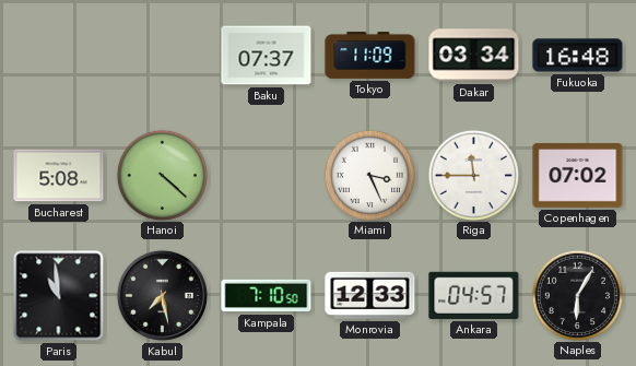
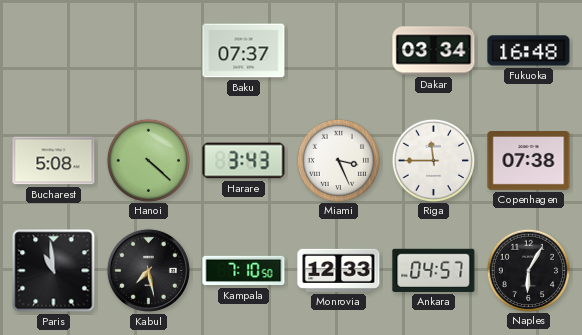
Tokyo: 11:09 -> none
Harare: none -> 3:43
Copenhagen: 07:02 -> 07:38
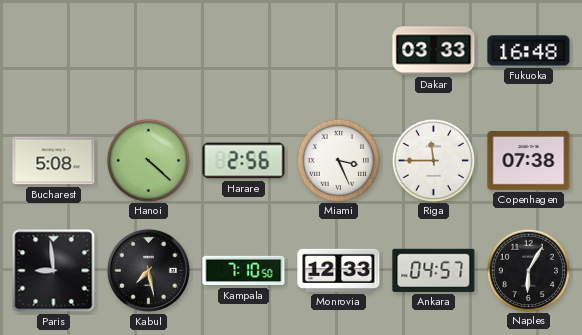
Baku: 07:37 -> none
Dakar: 03:34 -> 03:33
Harare: 3:43 -> 2:56
Paris: 10:59 -> 8:59
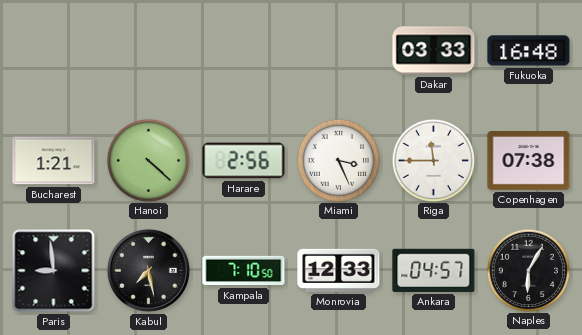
Bucharest: 5:08 -> 1:21
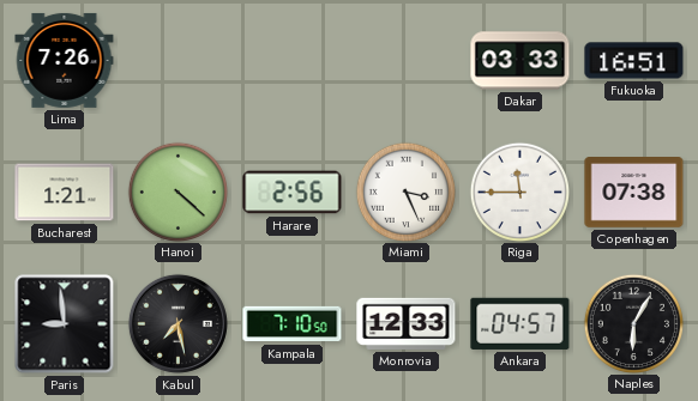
Lima: none -> 7:26
Fukuoka: 16:48 -> 16:51
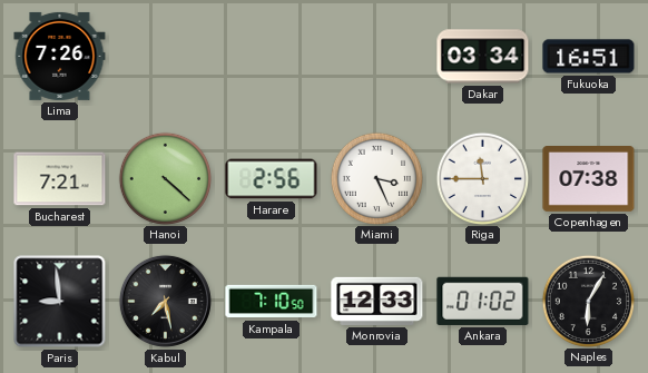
Dakar: 03:33 -> 03:34
Bucharest: 1:21 -> 7:21
Ankara: 04:57 -> 01:02
